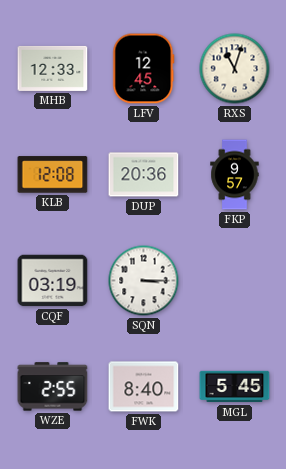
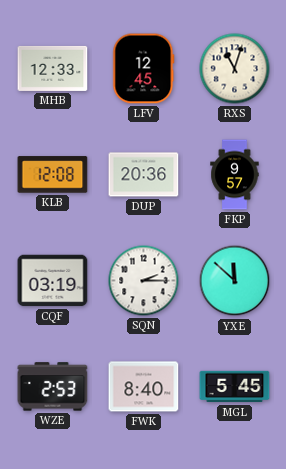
SQN: 3:15 -> 2:15
YXE: none -> 11:52
WZE: 2:55 -> 2:53
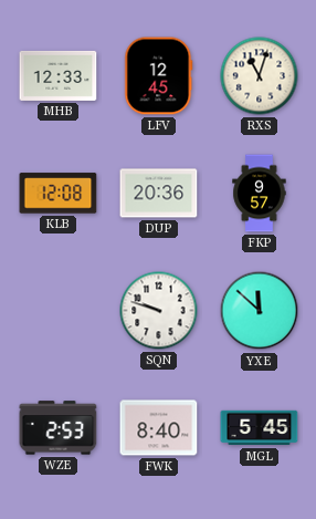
CQF: 03:19 -> none
SQN: 2:15 -> 9:48
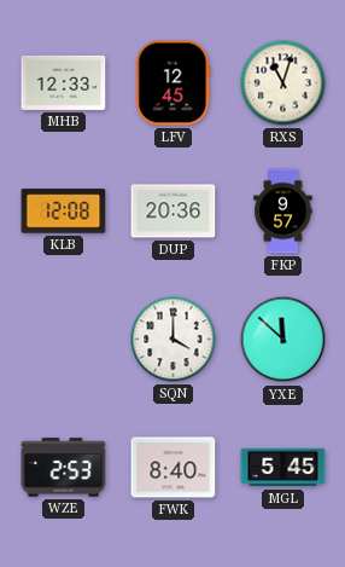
SQN: 9:48 -> 4:00
